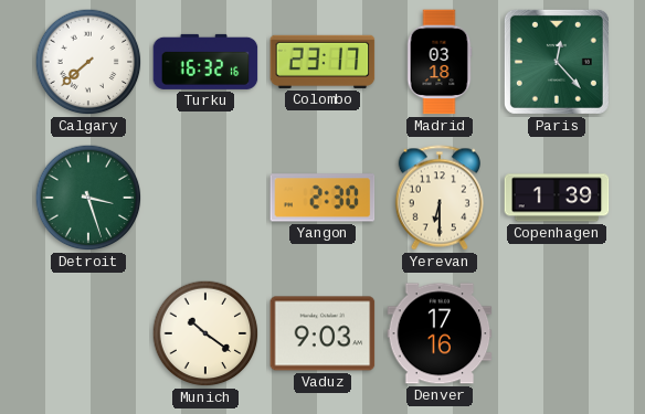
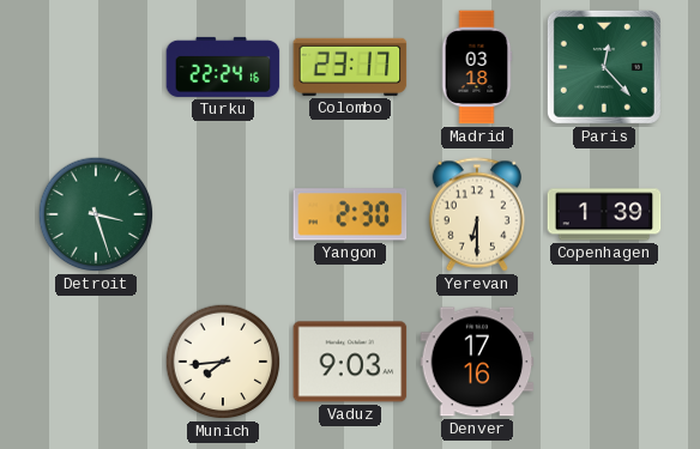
Calgary: 7:38 -> none
Turku: 16:32 -> 22:24
Munich: 10:21 -> 7:44
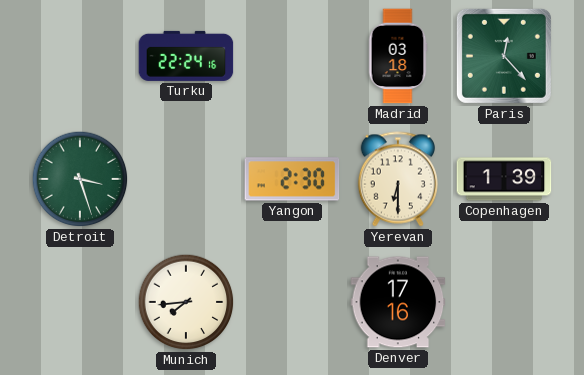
Colombo: 23:17 -> none
Vaduz: 9:03 -> none
